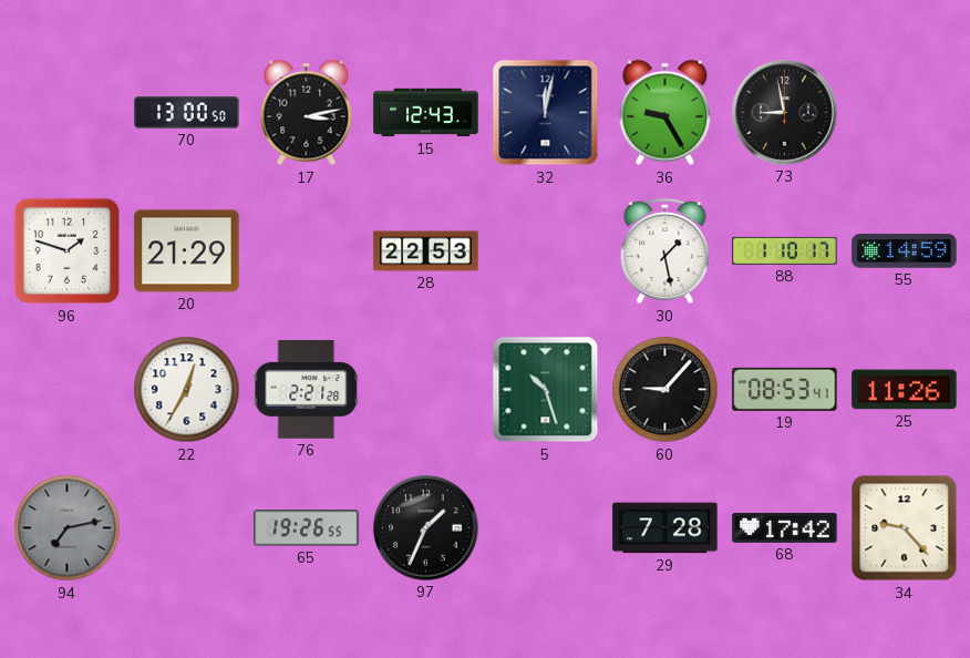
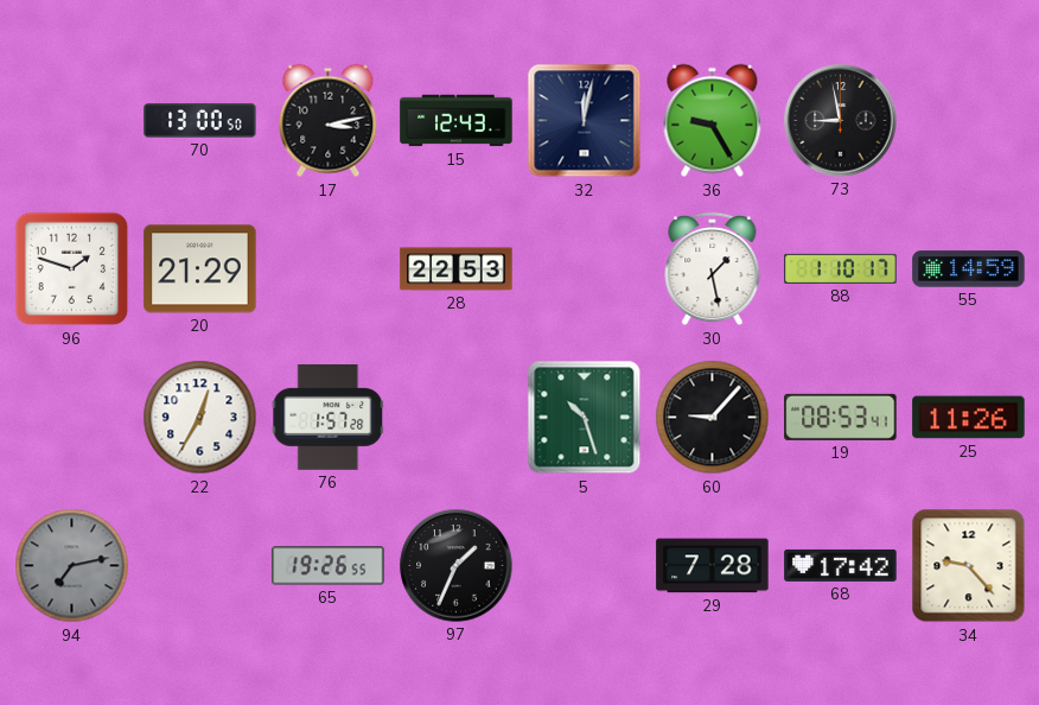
76: 2:21 -> 1:57
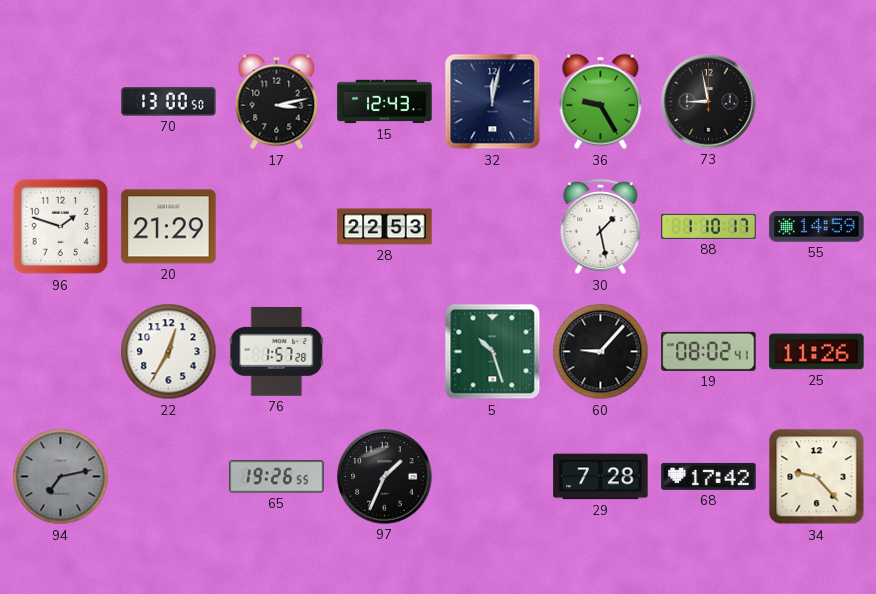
19: 08:53 -> 08:02
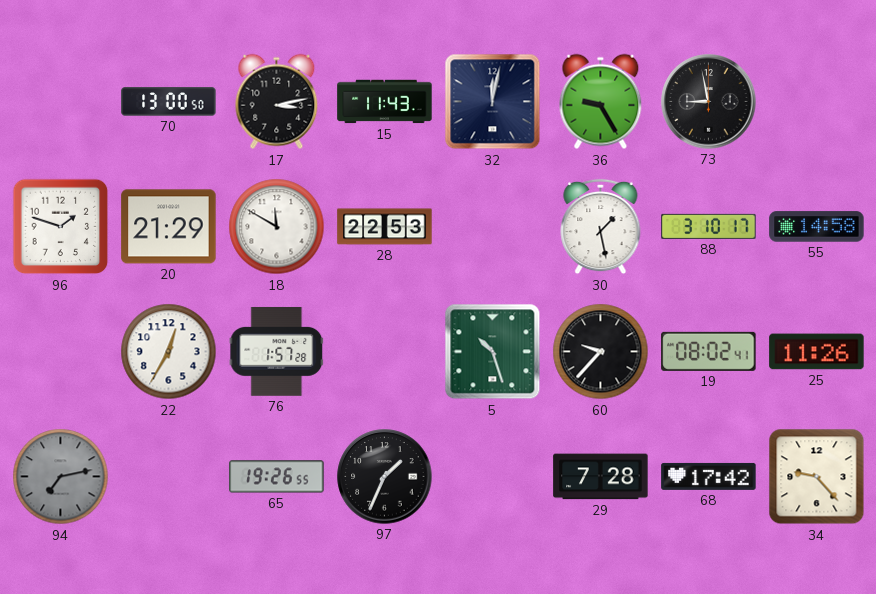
15: 12:43 -> 11:43
18: none -> 11:50
88: 1:10 -> 3:10
55: 14:59 -> 14:58
60: 9:07 -> 9:37
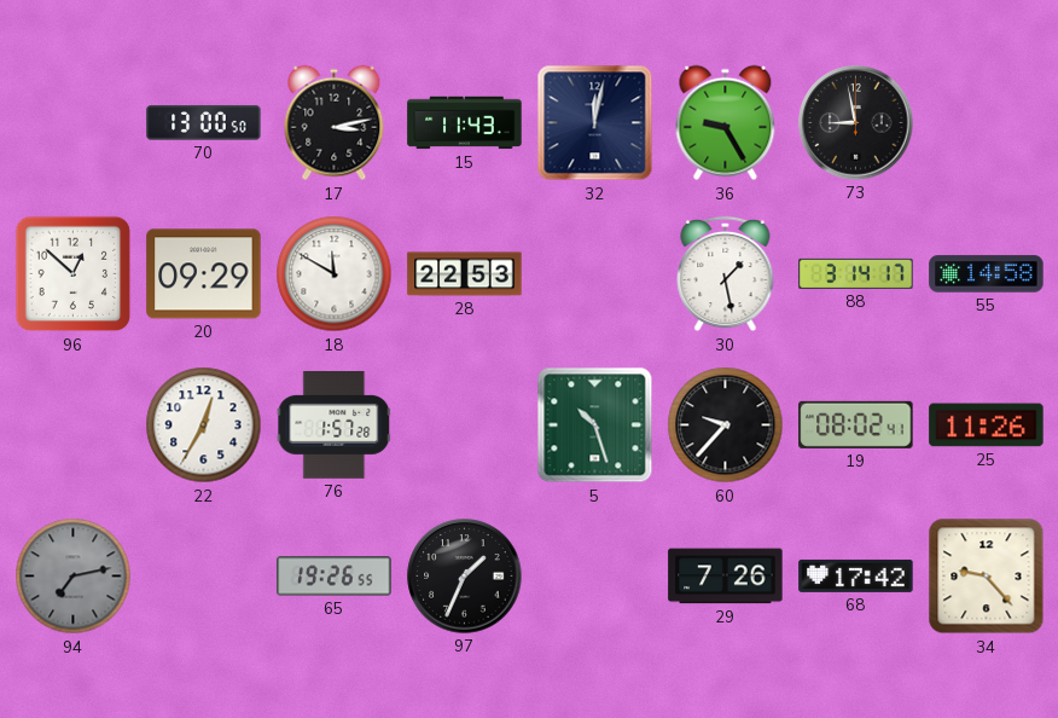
96: 1:48 -> 12:52
20: 21:29 -> 09:29
88: 3:10 -> 3:14
29: 7:28 -> 7:26
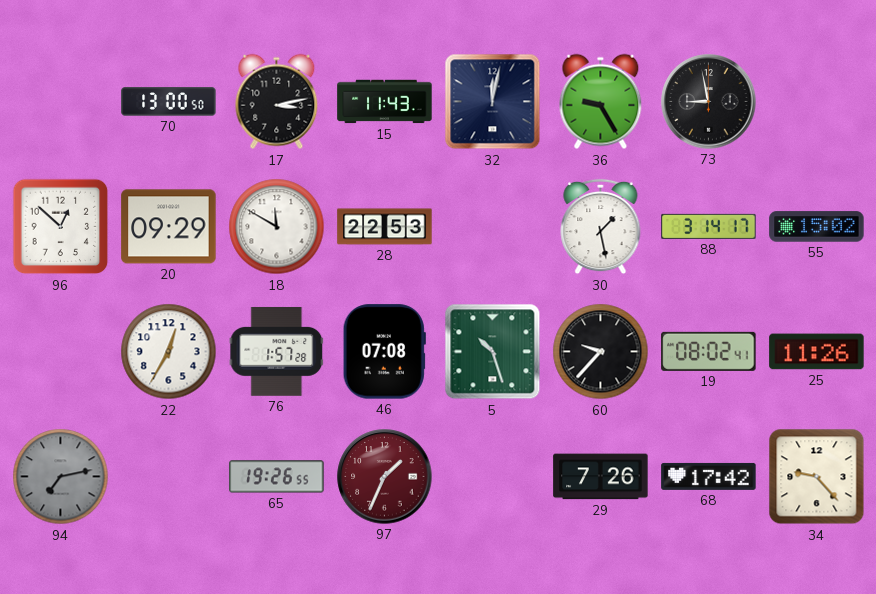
55: 14:58 -> 15:02
46: none -> 07:08
97 dial: black -> burgundy
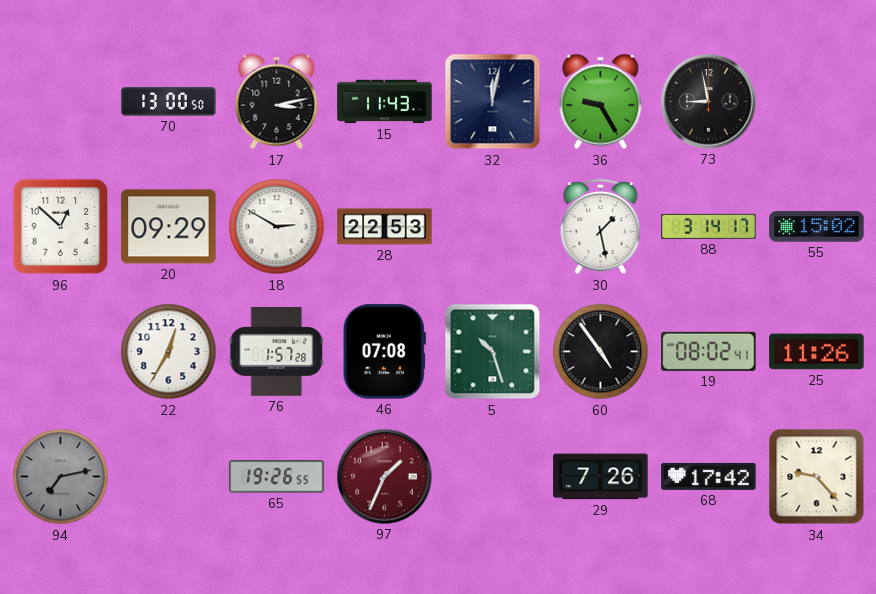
18: 11:50 -> 2:50
60: 9:37 -> 4:54
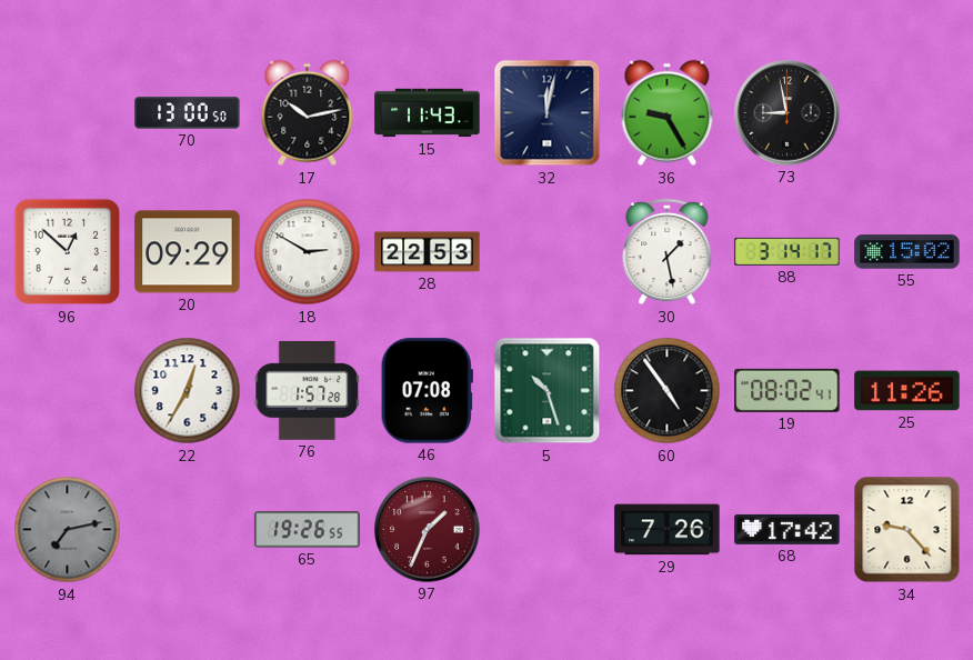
17: 3:13 -> 10:13
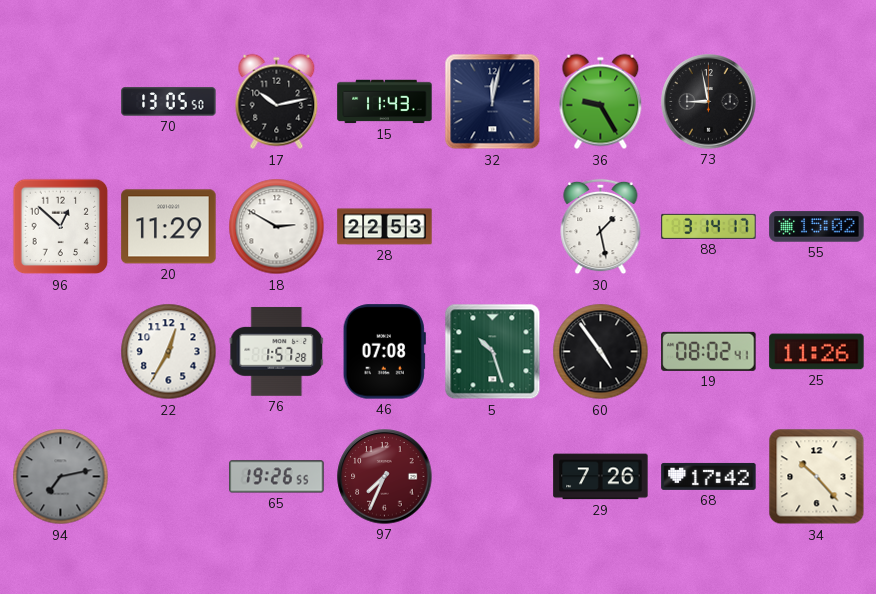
70: 13:00 -> 13:05
20: 09:29 -> 11:29
97: 1:34 -> 7:34
34: 9:23 -> 10:23
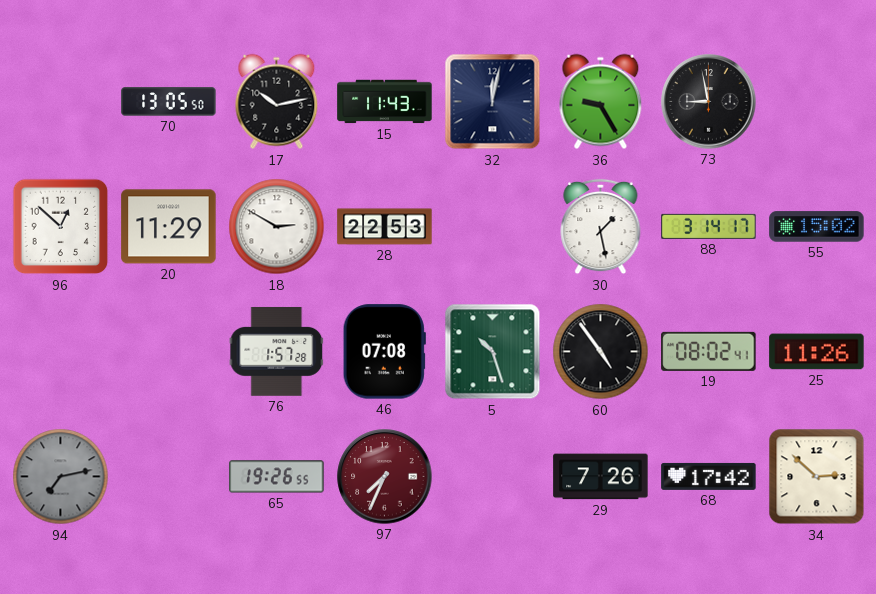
22: 12:35 -> none
34: 10:23 -> 2:52
